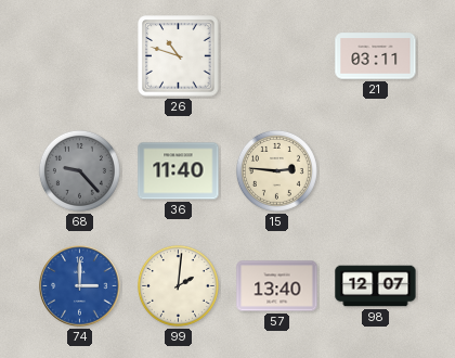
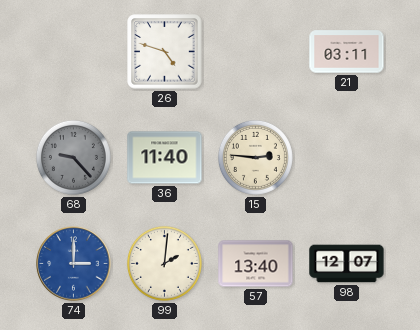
26: 10:48 -> 4:48
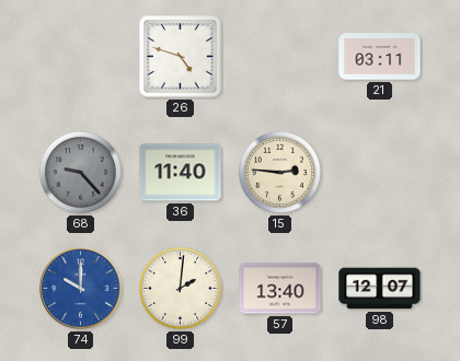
74: 3:00 -> 10:00
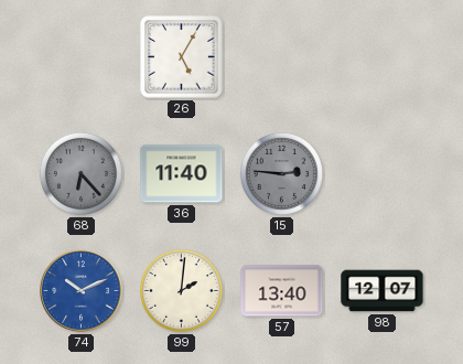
26: 4:48 -> 5:05
21: 03:11 -> none
68: 9:23 -> 6:23
15 dial: cream -> grey
74: 10:00 -> 10:11
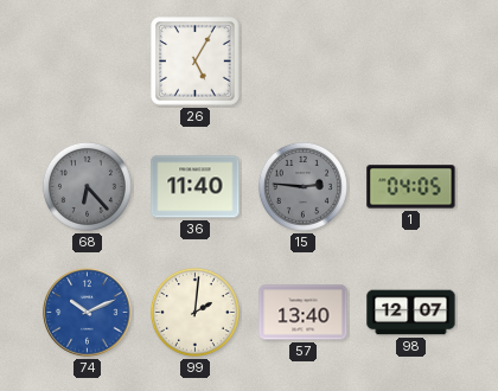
1: none -> 04:05
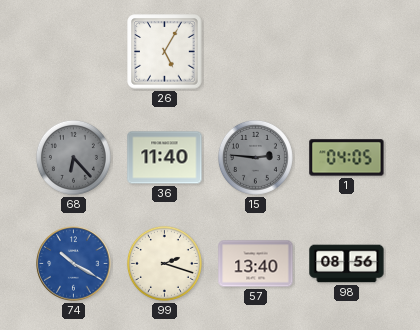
74: 10:11 -> 10:20
99: 2:01 -> 2:18
98: 12:07 -> 08:56
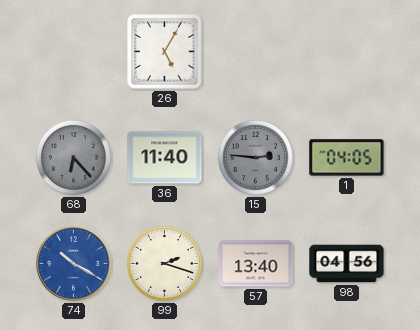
98: 08:56 -> 04:56
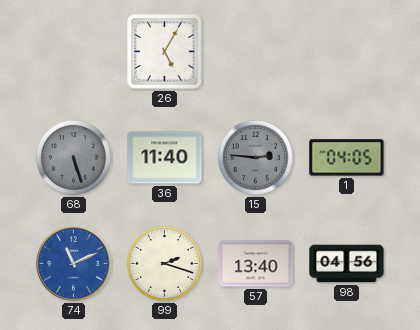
68: 6:23 -> 5:27
74: 10:20 -> 11:11
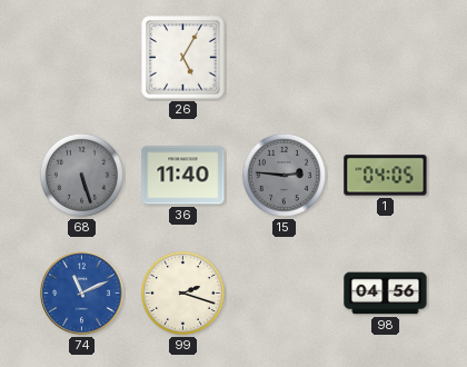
57: 13:40 -> none
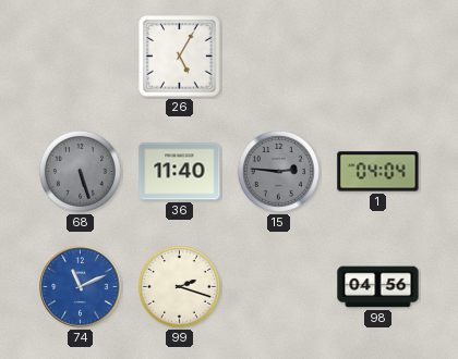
1: 04:05 -> 04:04
